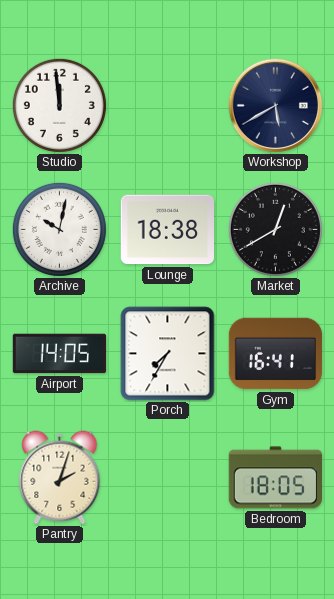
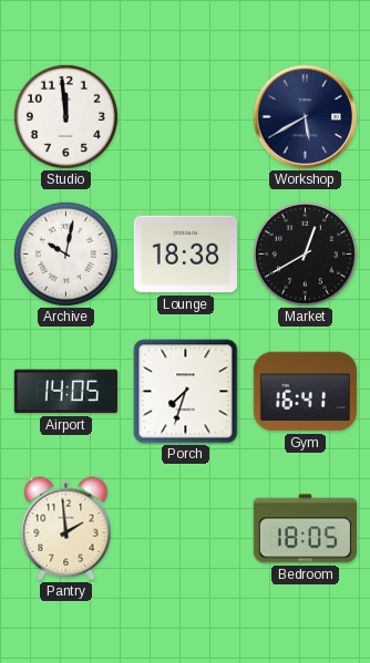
Porch: 7:35 -> 7:33
Pantry: 2:03 -> 1:59
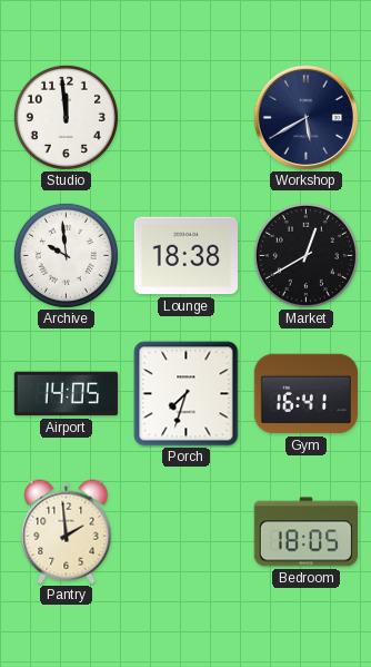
Archive: 10:02 -> 9:59
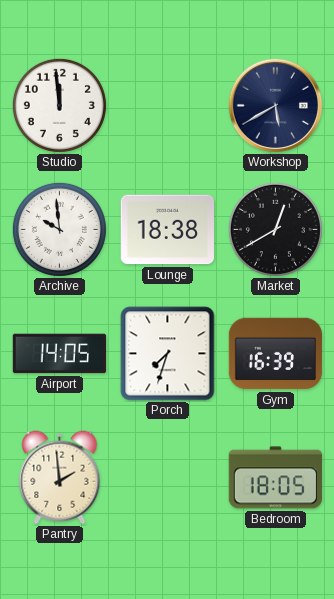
Gym: 16:41 -> 16:39
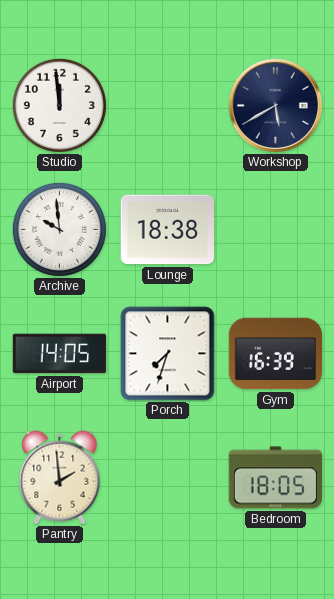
Market: 12:40 -> none
